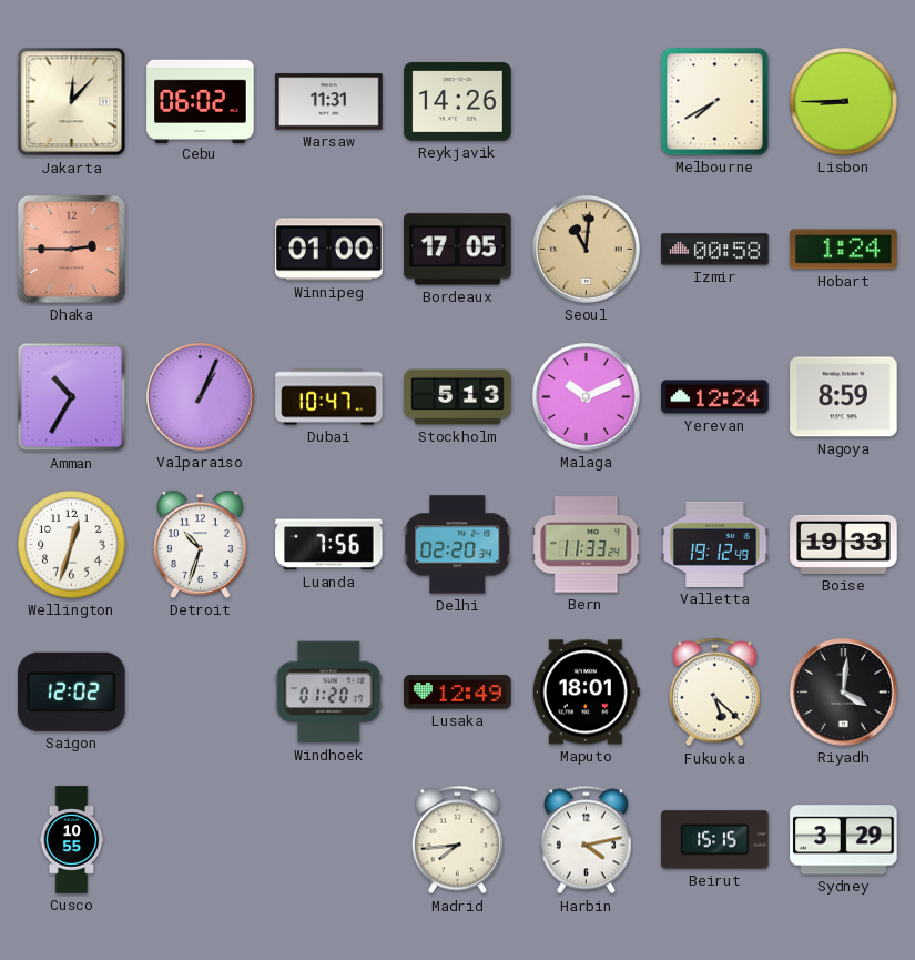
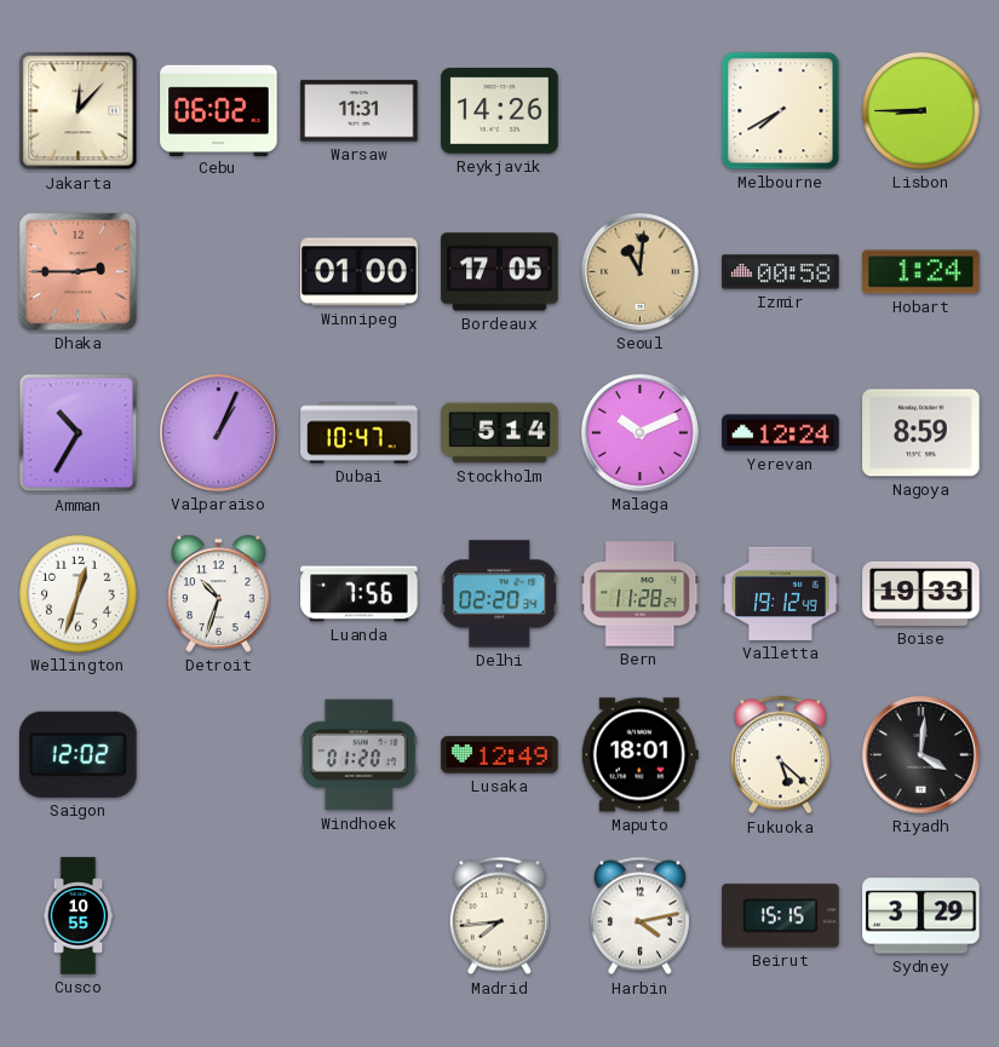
Stockholm: 5:13 -> 5:14
Bern: 11:33 -> 11:28
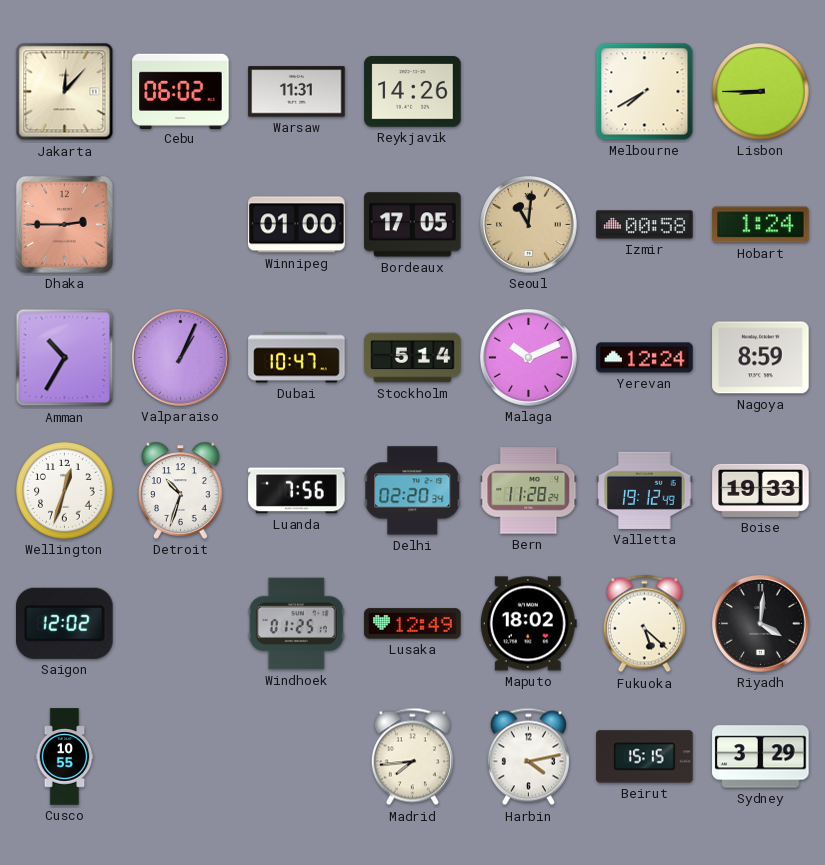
Windhoek: 01:20 -> 01:25
Maputo: 18:01 -> 18:02
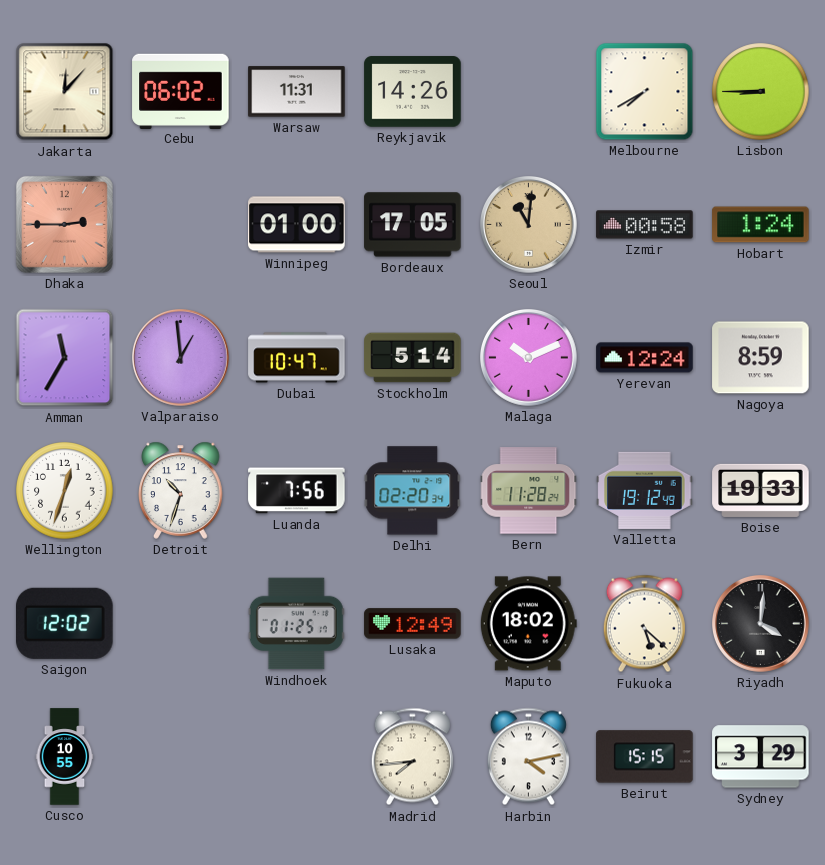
Amman: 10:35 -> 11:35
Valparaiso: 1:04 -> 12:59
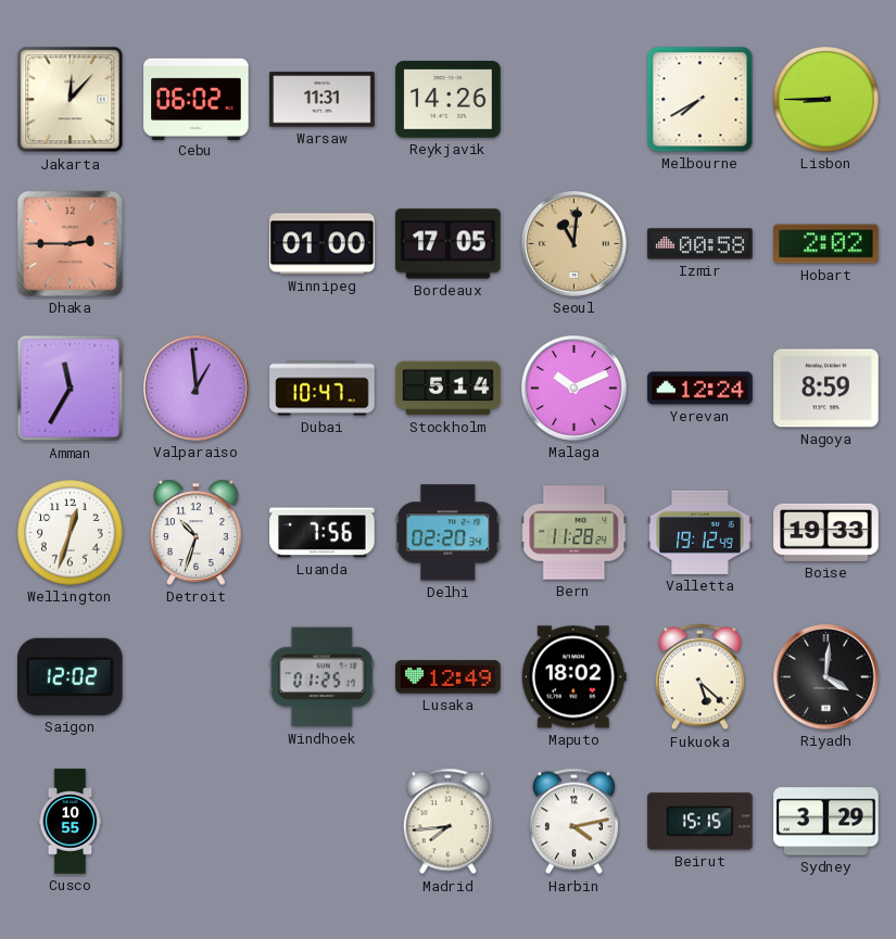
Hobart: 1:24 -> 2:02
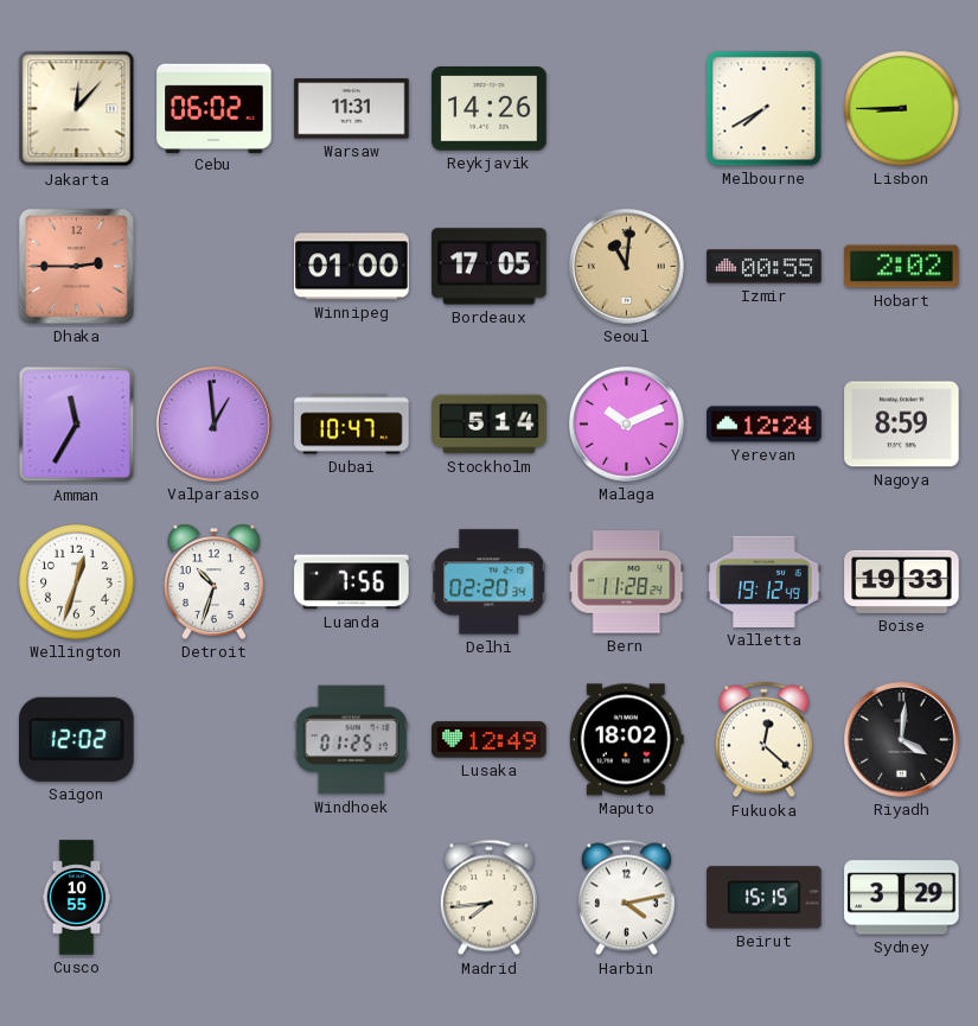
Izmir: 00:58 -> 00:55
Fukuoka: 5:22 -> 12:22
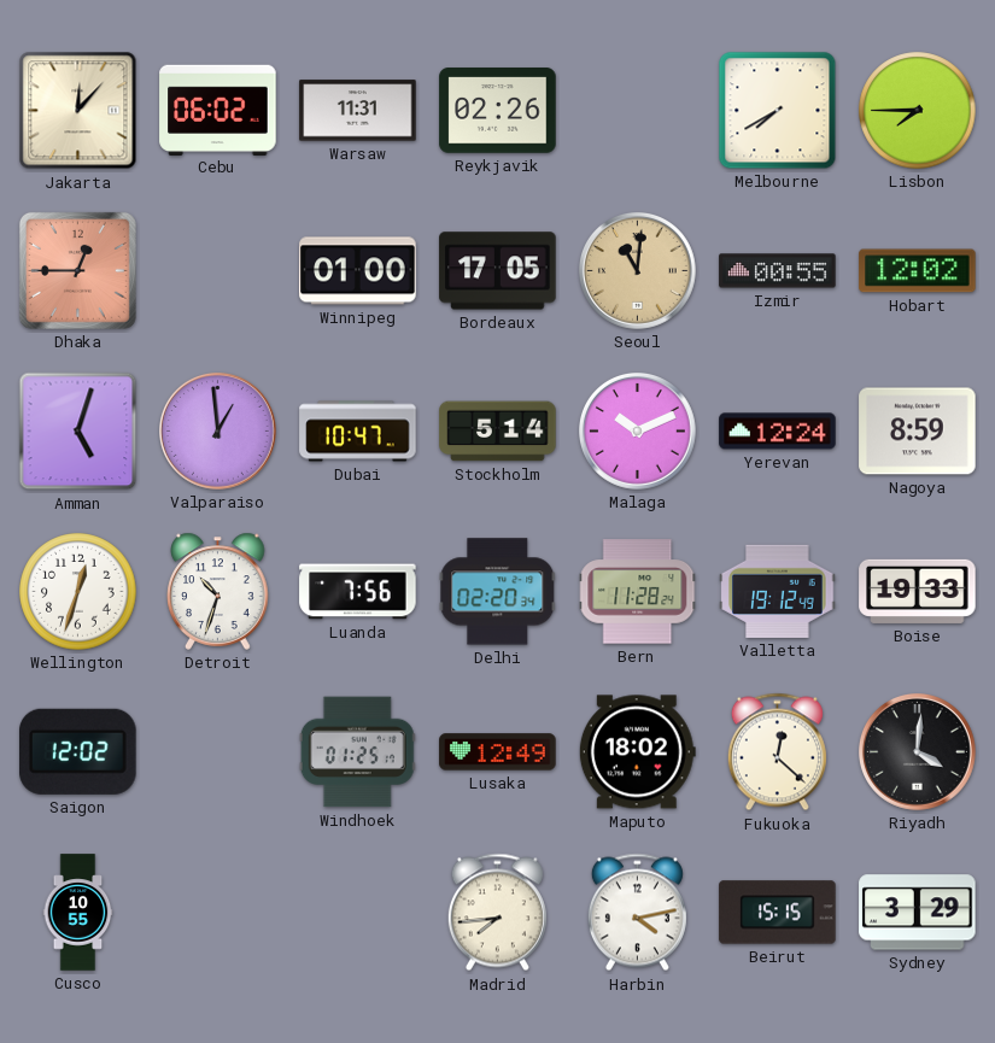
Reykjavik: 14:26 -> 02:26
Lisbon: 8:45 -> 7:45
Dhaka: 2:45 -> 12:45
Hobart: 2:02 -> 12:02
Amman: 11:35 -> 5:03
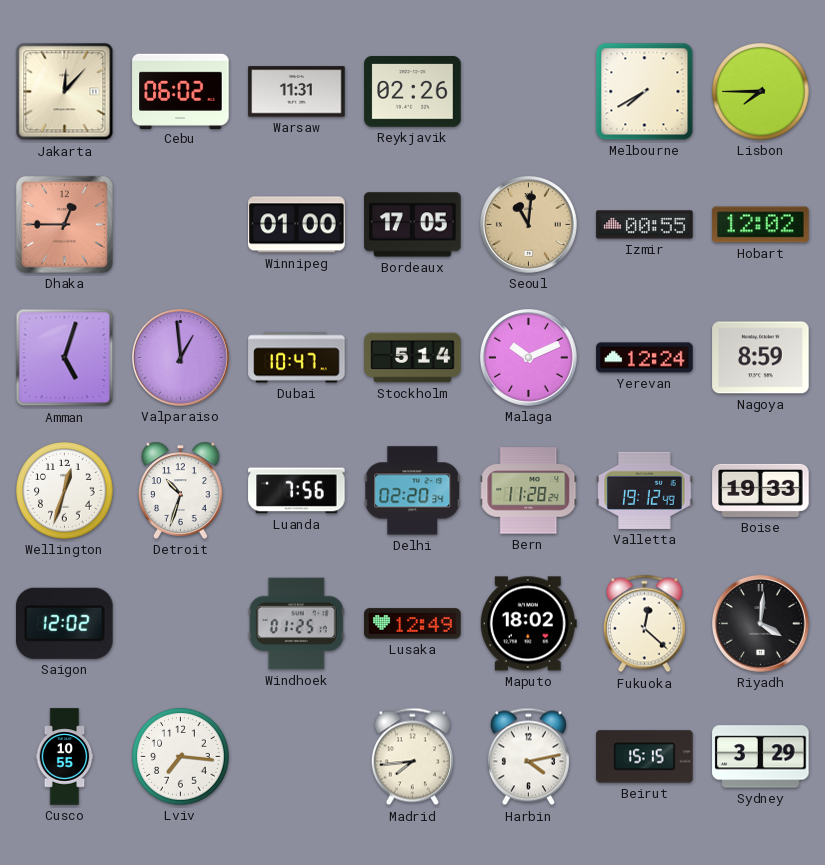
Lviv: none -> 7:16
